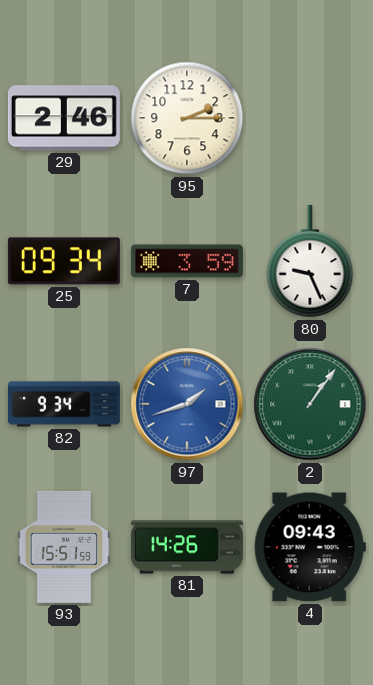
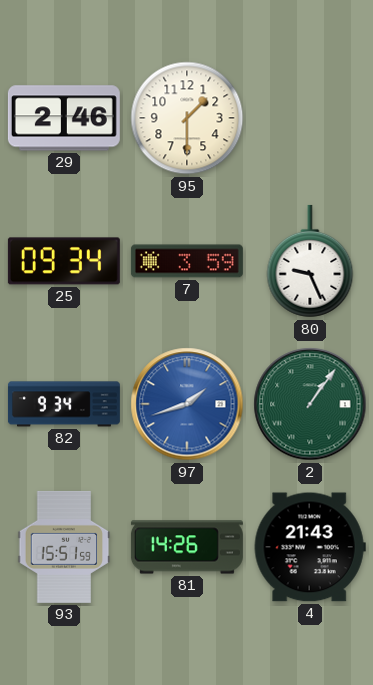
95: 2:15 -> 1:30
4: 09:43 -> 21:43
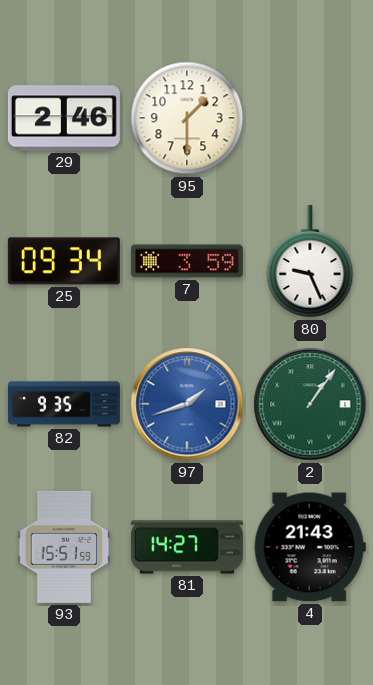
82: 9:34 -> 9:35
81: 14:26 -> 14:27
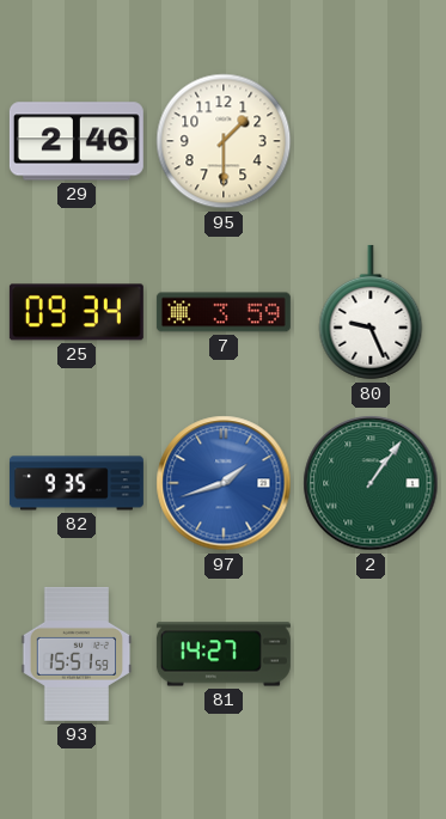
4: 21:43 -> none
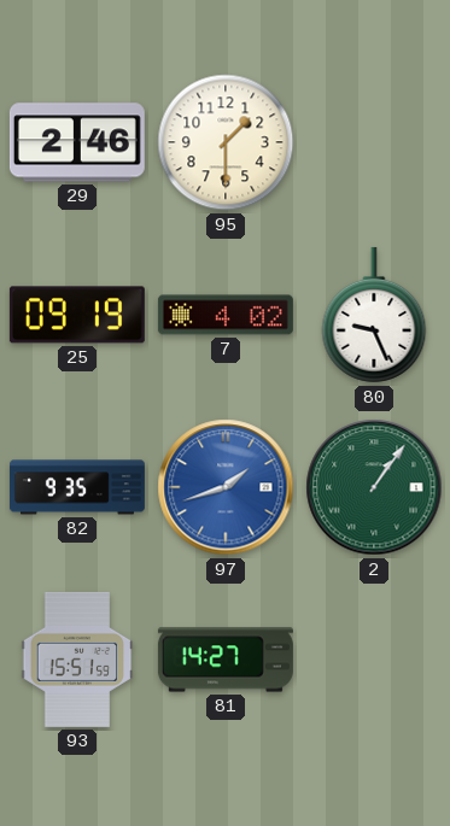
25: 09:34 -> 09:19
7: 3:59 -> 4:02
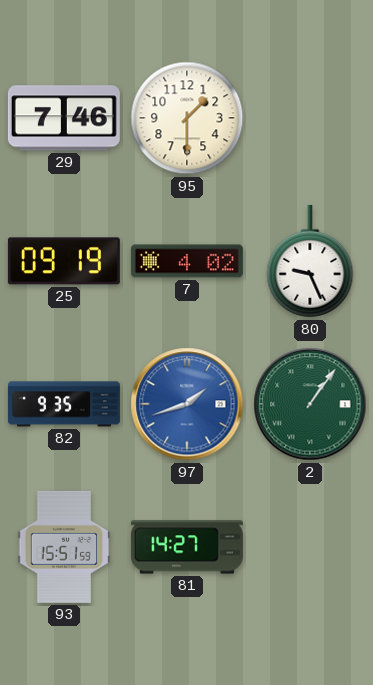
29: 2:46 -> 7:46
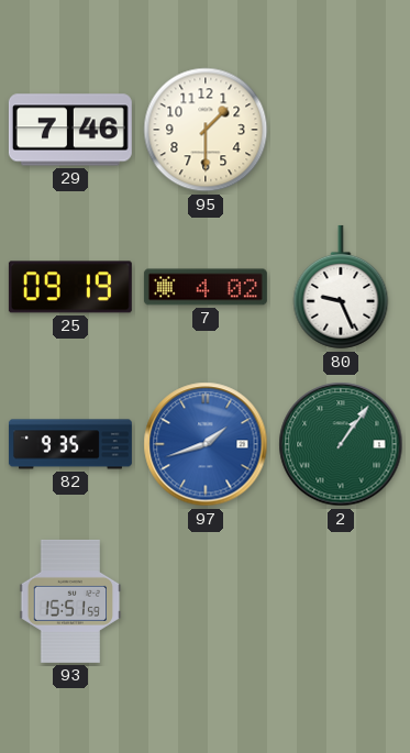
81: 14:27 -> none
